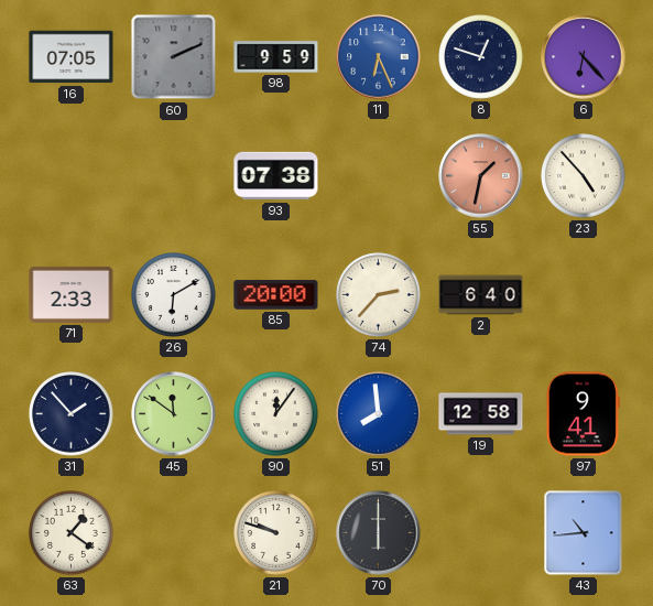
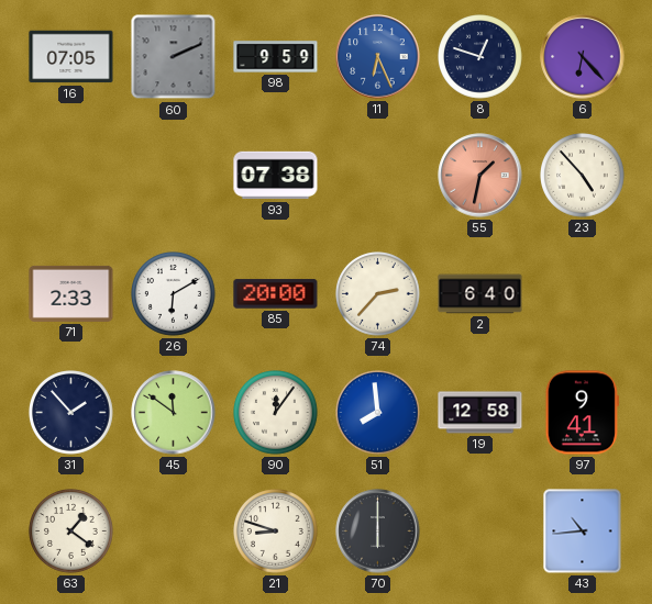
21: 9:48 -> 8:48
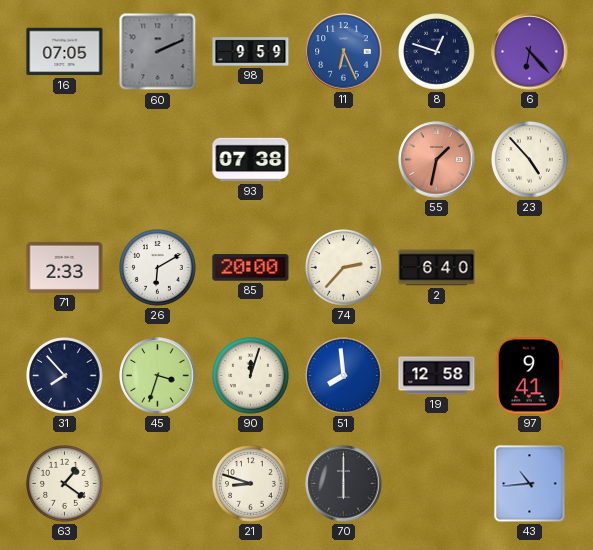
31: 1:53 -> 7:53
45: 11:51 -> 3:33
90: 12:06 -> 12:03
